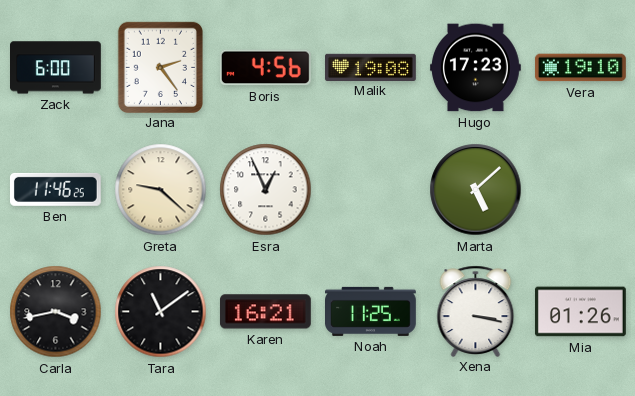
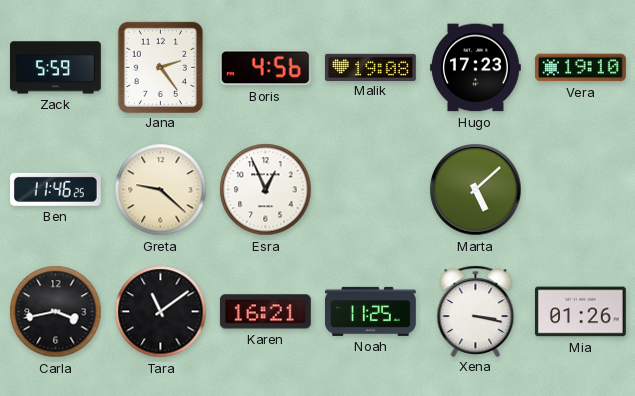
Zack: 6:00 -> 5:59
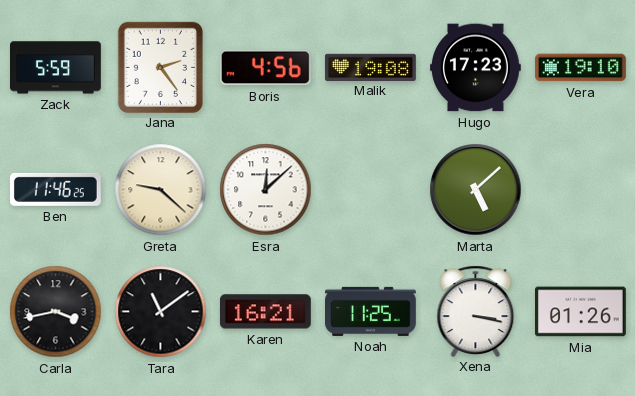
Esra: 12:56 -> 12:08
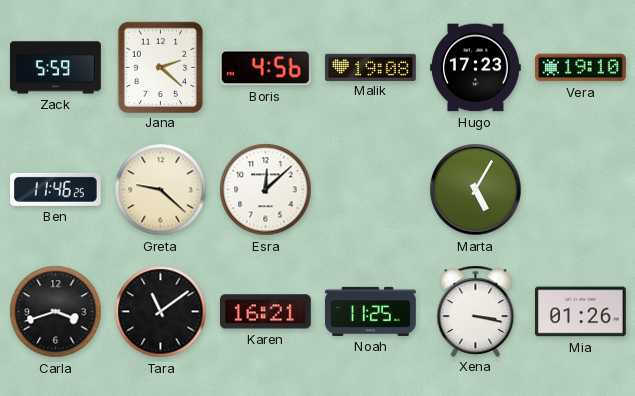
Jana: 2:24 -> 2:22
Marta: 5:08 -> 5:05
Carla: 3:43 -> 3:42
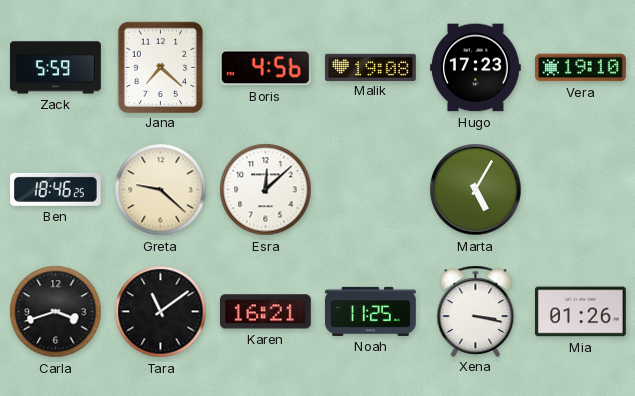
Jana: 2:22 -> 7:22
Ben: 11:46 -> 18:46
